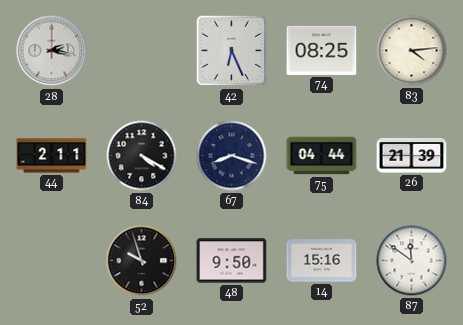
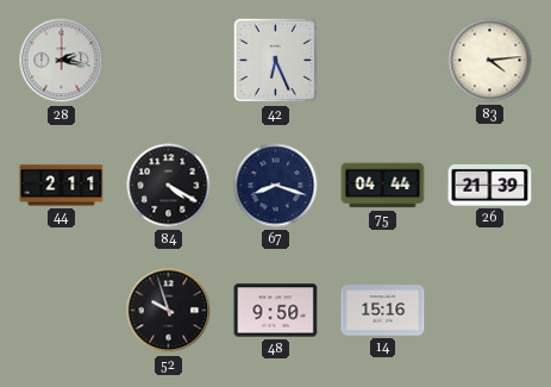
74: 08:25 -> none
87: 11:51 -> none
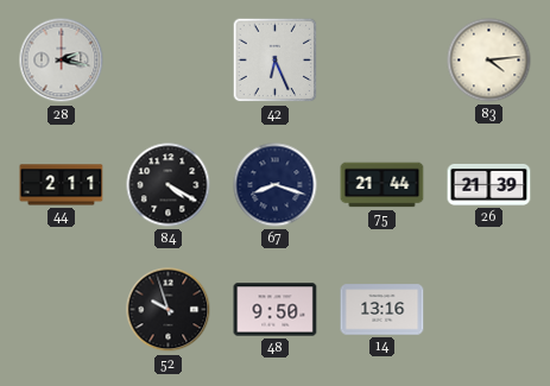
75: 04:44 -> 21:44
14: 15:16 -> 13:16
